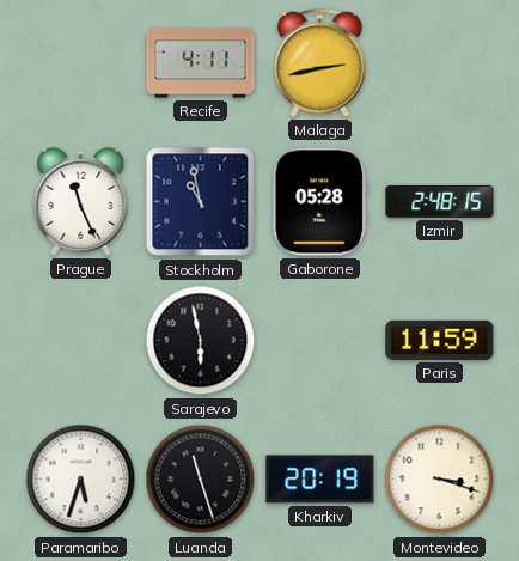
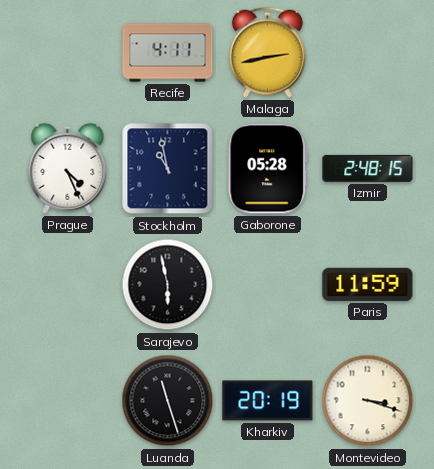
Prague: 11:26 -> 4:26
Paramaribo: 5:33 -> none
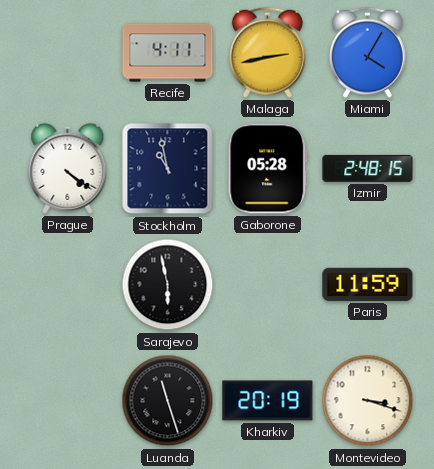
Miami: none -> 4:05
Prague: 4:26 -> 4:21
